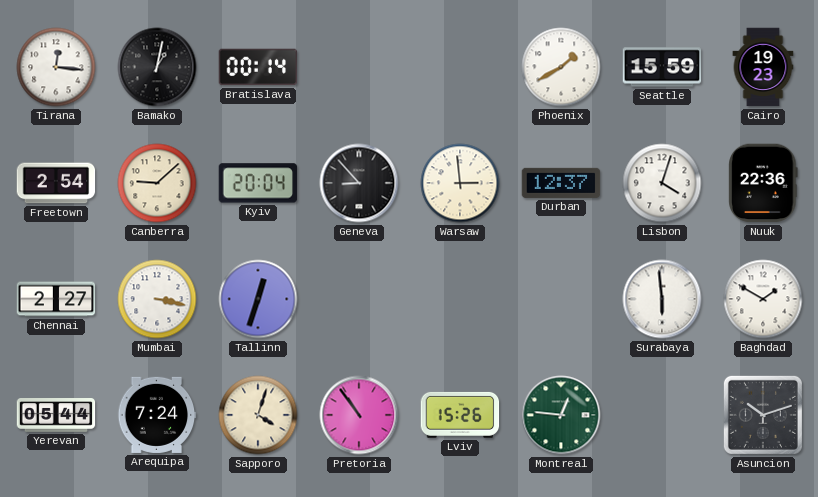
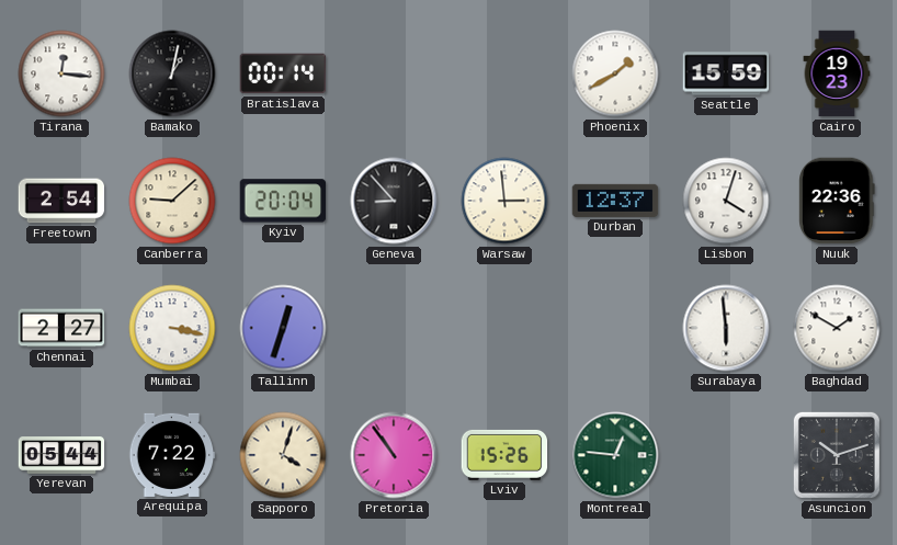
Arequipa: 7:24 -> 7:22
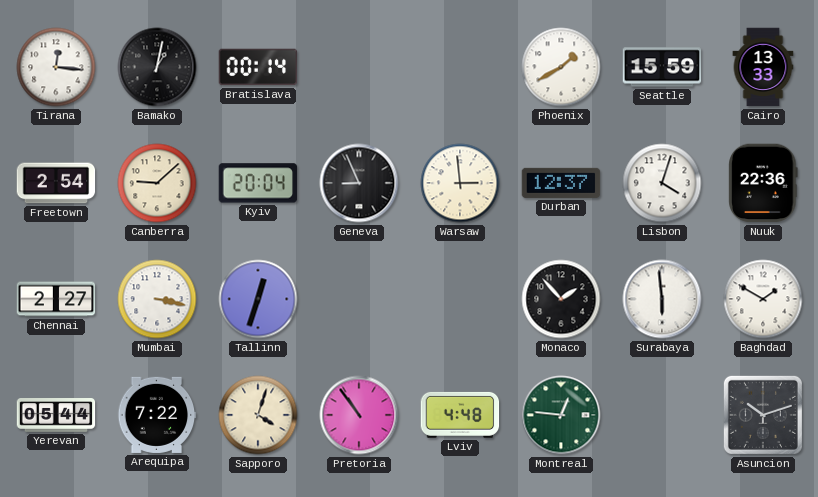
Cairo: 19:23 -> 13:33
Geneva: 8:53 -> 8:56
Monaco: none -> 1:53
Lviv: 15:26 -> 4:48
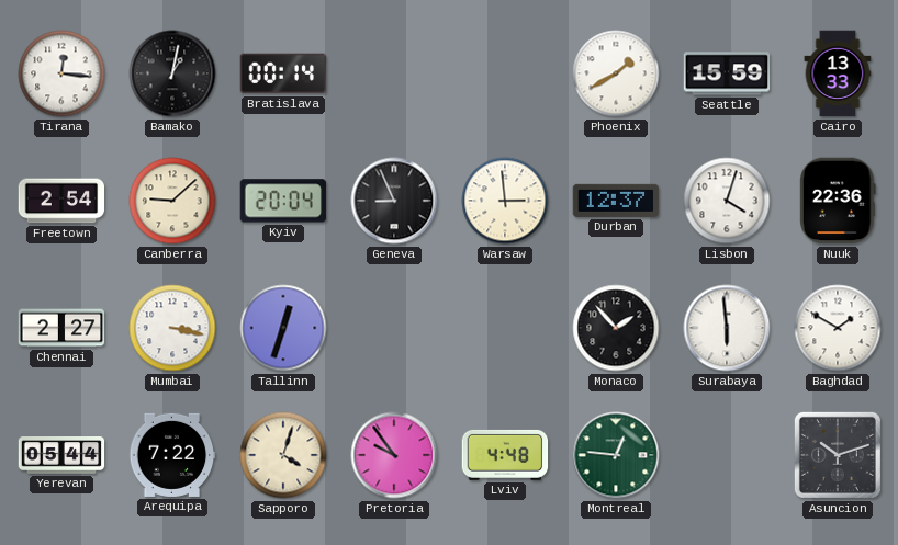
Pretoria: 10:54 -> 9:54
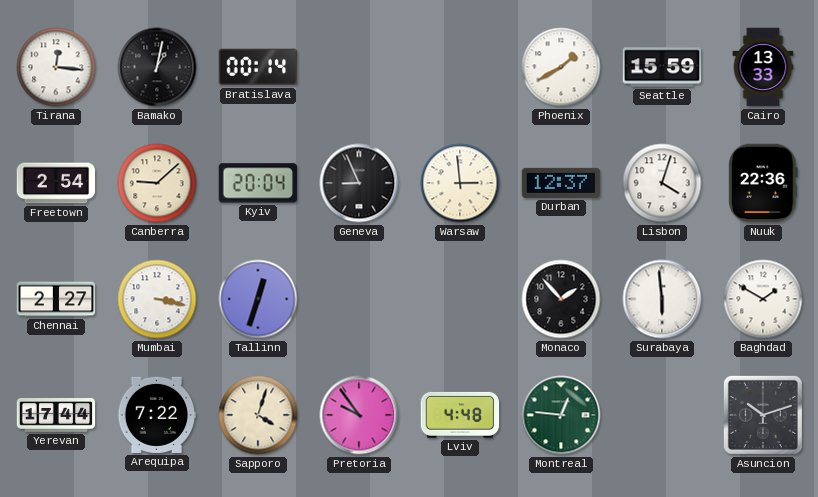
Yerevan: 05:44 -> 17:44
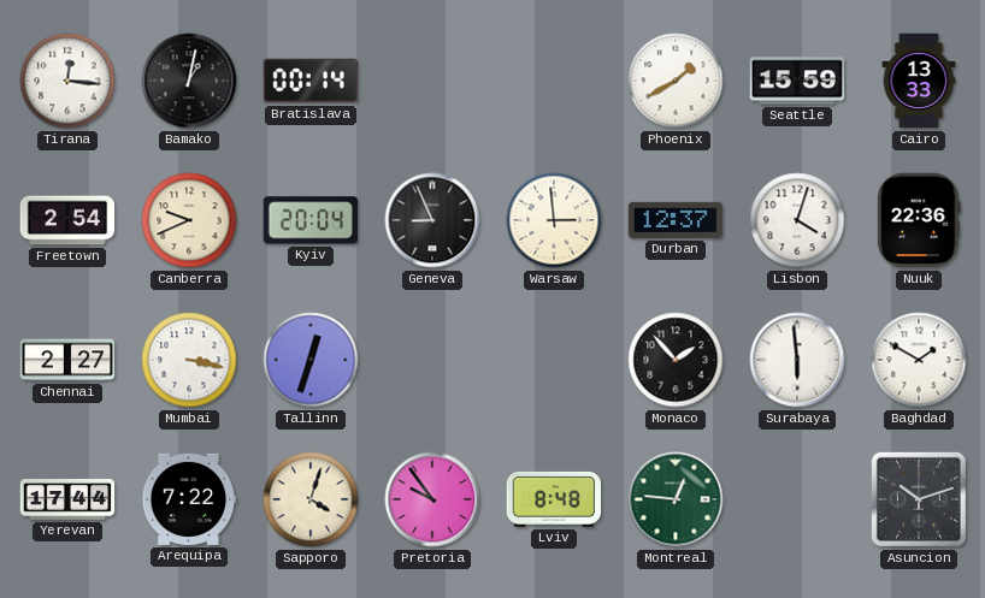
Canberra: 9:08 -> 9:41
Lviv: 4:48 -> 8:48
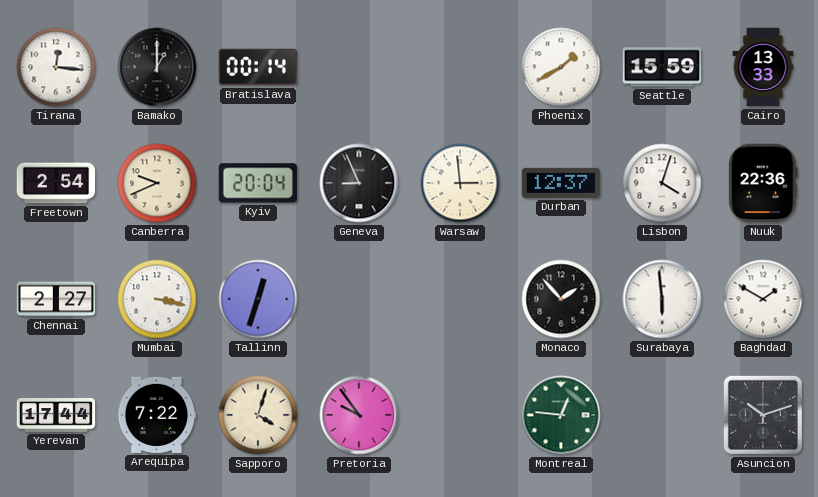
Bamako: 1:02 -> 1:00
Lviv: 8:48 -> none
